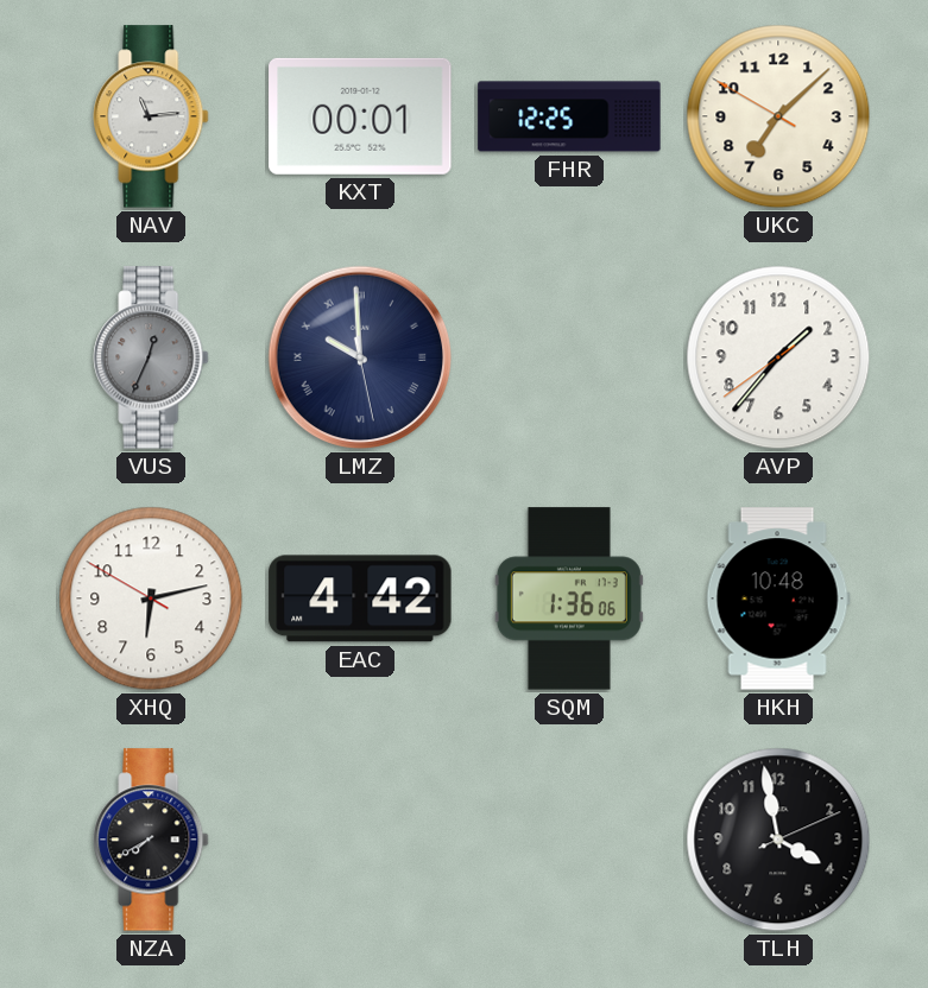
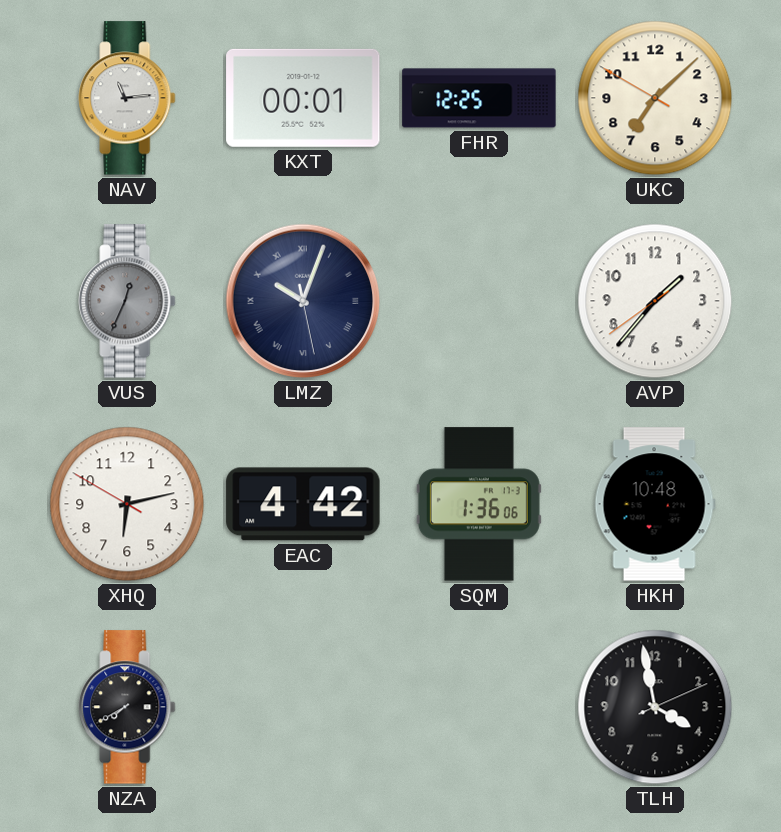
LMZ: 9:59 -> 10:03
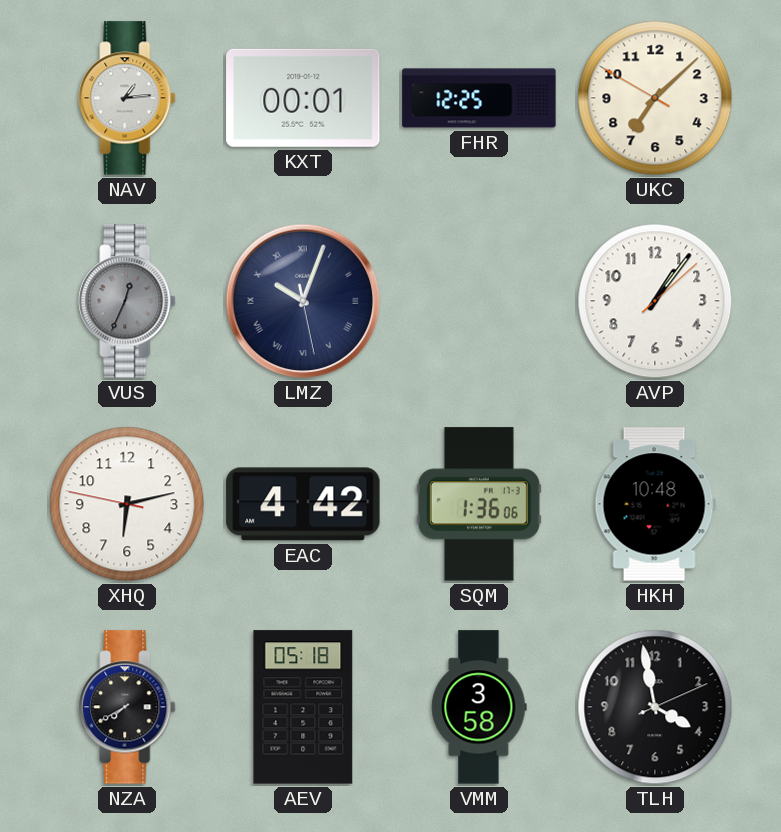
NAV: 11:14 -> 1:14
AVP: 1:36 -> 1:06
XHQ: 6:12:50 -> 6:12:47
AEV: none -> 05:18
VMM: none -> 3:58
